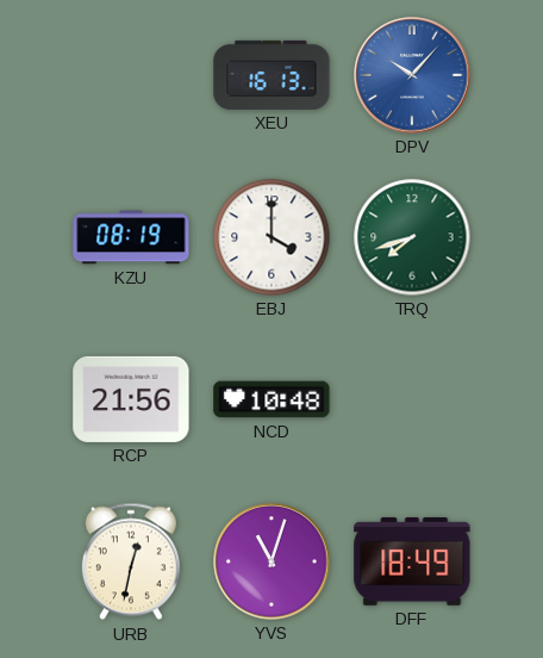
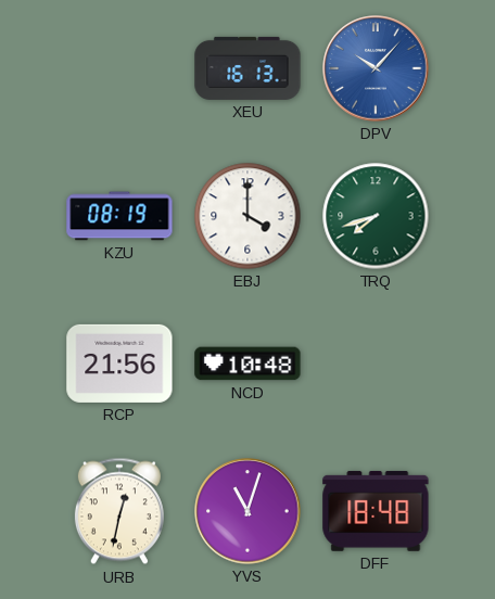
DFF: 18:49 -> 18:48
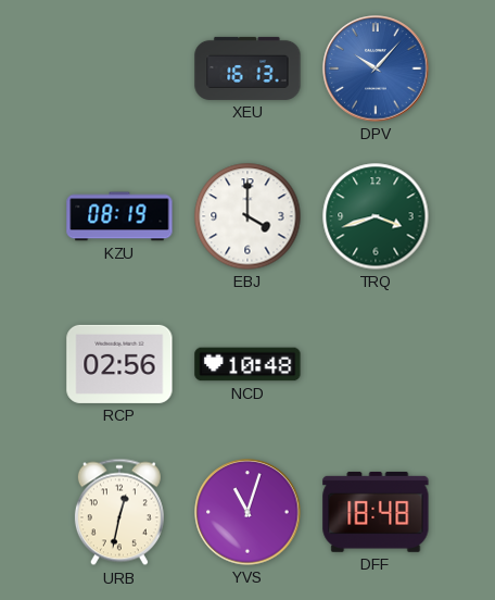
TRQ: 7:42 -> 3:42
RCP: 21:56 -> 02:56
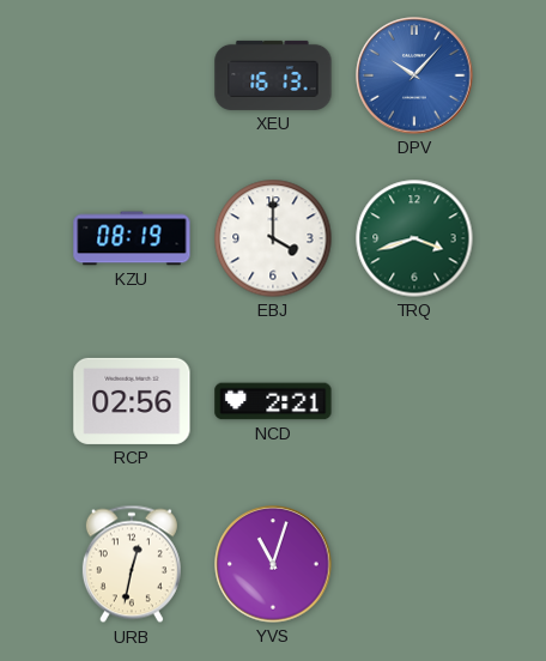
NCD: 10:48 -> 2:21
DFF: 18:48 -> none
